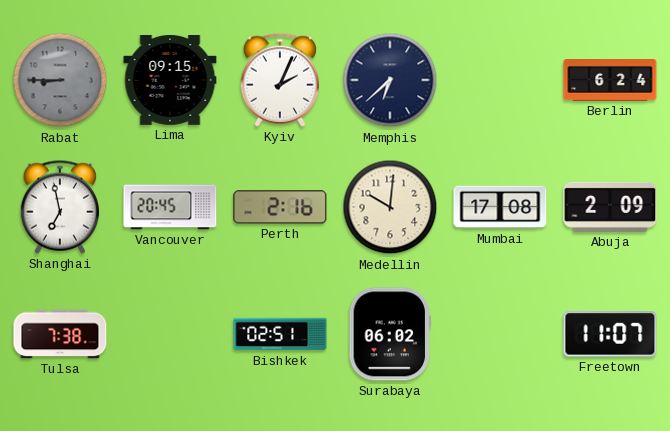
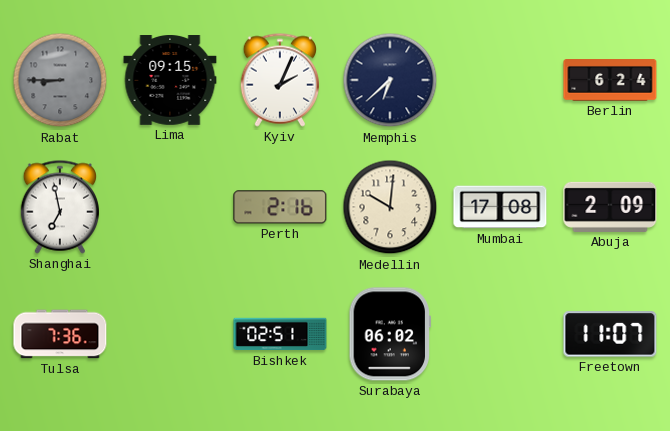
Vancouver: 20:45 -> none
Tulsa: 7:38 -> 7:36
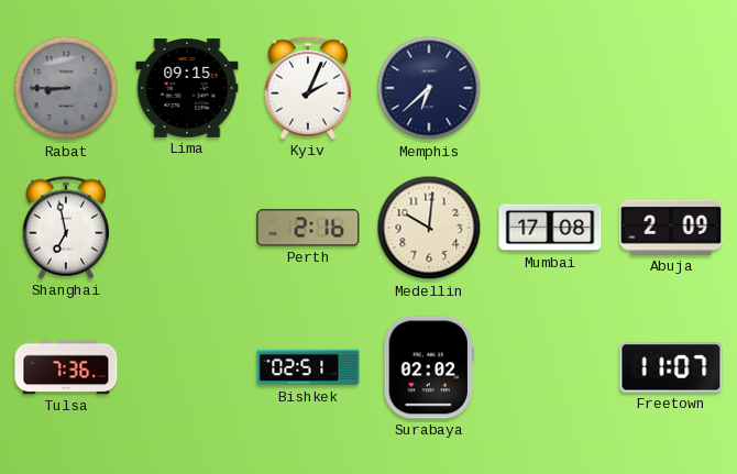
Berlin: 6:24 -> none
Surabaya: 06:02 -> 02:02
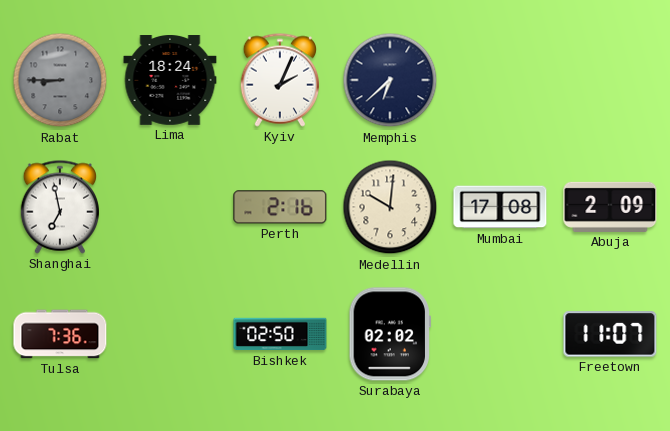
Lima: 09:15 -> 18:24
Bishkek: 02:51 -> 02:50
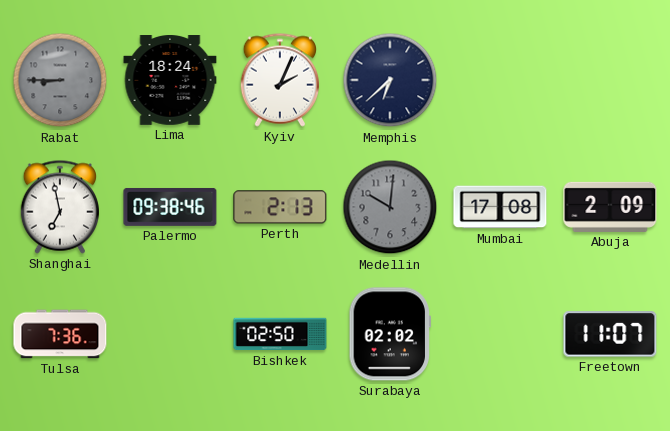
Palermo: none -> 09:38
Perth: 2:16 -> 2:13
Medellin dial: cream -> grey
